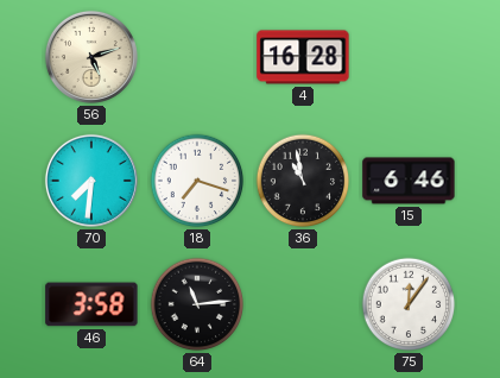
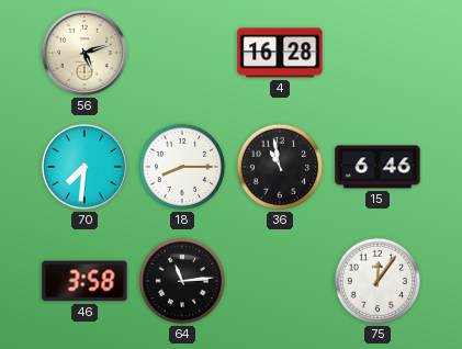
18: 7:18 -> 8:15
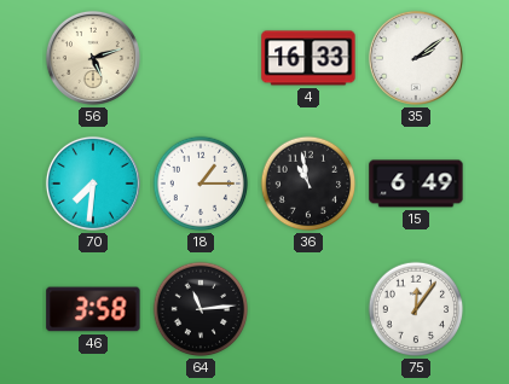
4: 16:28 -> 16:33
35: none -> 2:09
18: 8:15 -> 1:15
15: 6:46 -> 6:49
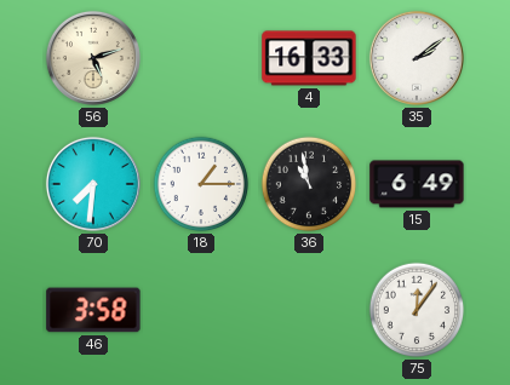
64: 11:14 -> none
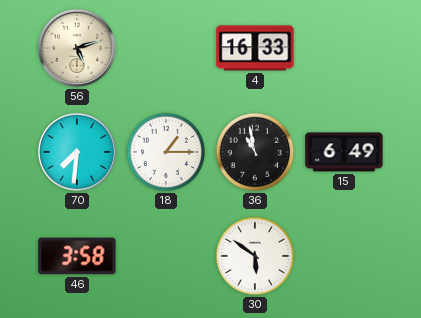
35: 2:09 -> none
30: none -> 5:51
75: 12:06 -> none
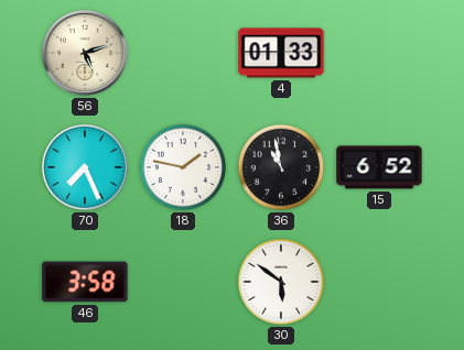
4: 16:33 -> 01:33
70: 7:31 -> 7:26
18: 1:15 -> 1:47
15: 6:49 -> 6:52
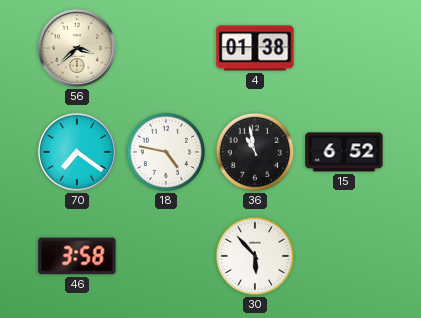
56: 5:12 -> 3:38
4: 01:33 -> 01:38
70: 7:26 -> 7:21
18: 1:47 -> 4:47
30: 5:51 -> 5:53
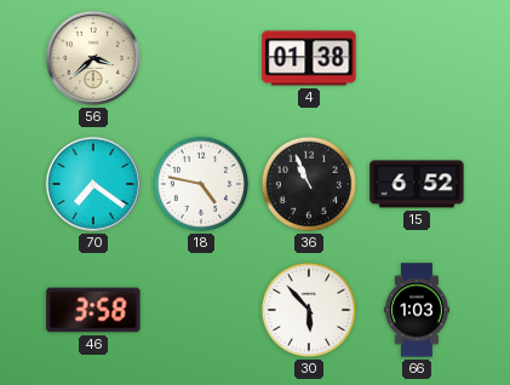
36: 10:58 -> 10:56
66: none -> 1:03
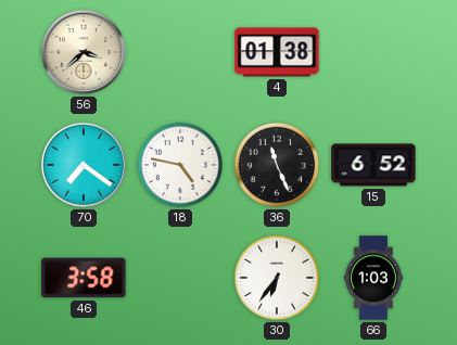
36: 10:56 -> 11:26
30: 5:53 -> 6:36
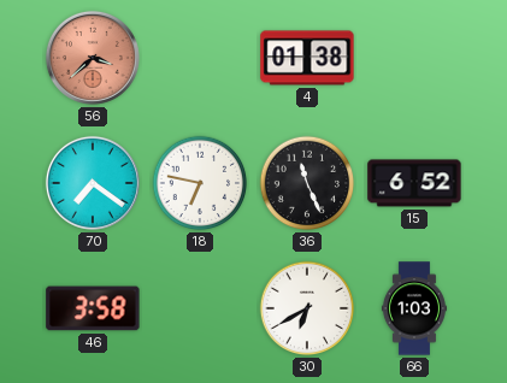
56 dial: cream -> salmon
18: 4:47 -> 6:47
30: 6:36 -> 6:40
